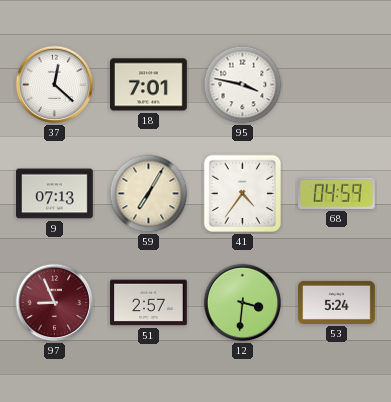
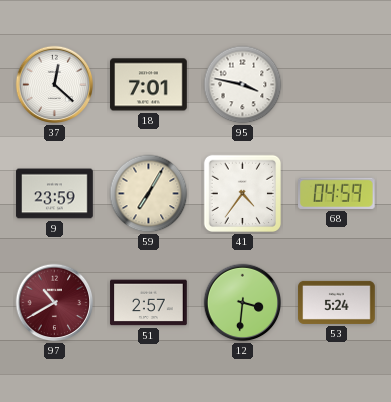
9: 07:13 -> 23:59
97: 8:56 -> 10:40
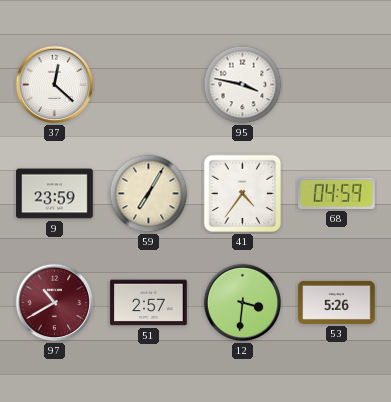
18: 7:01 -> none
53: 5:24 -> 5:26
